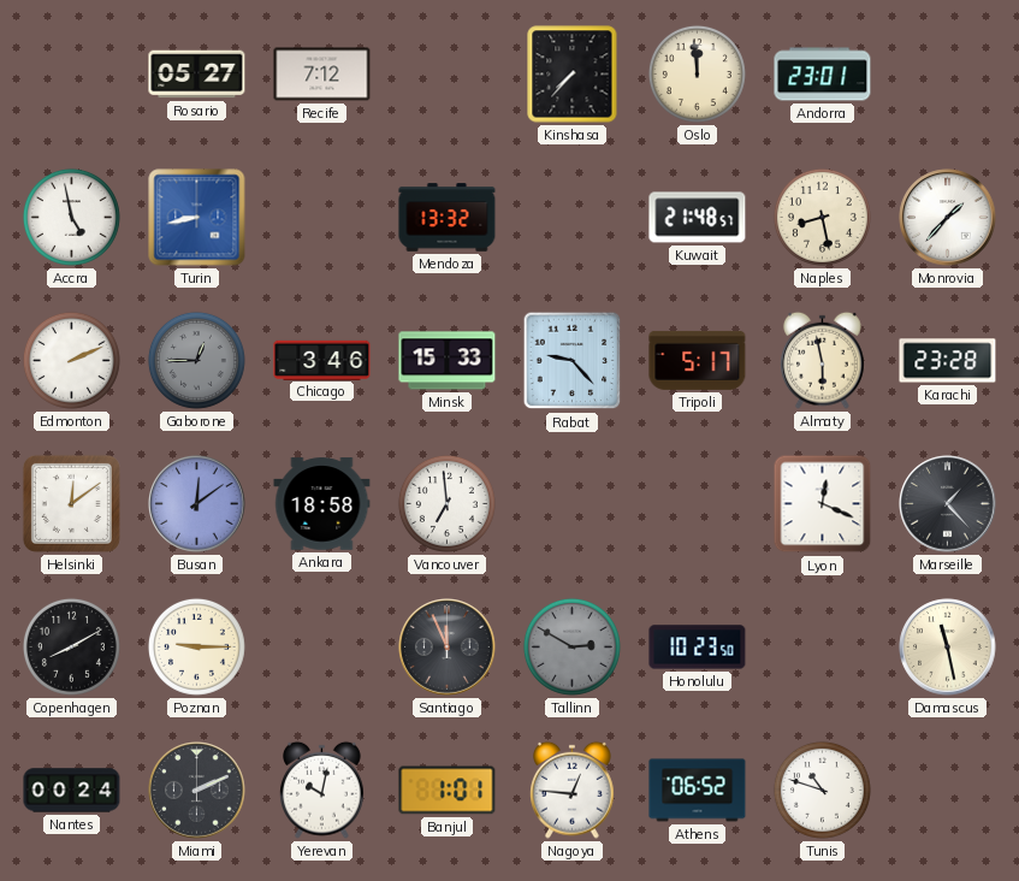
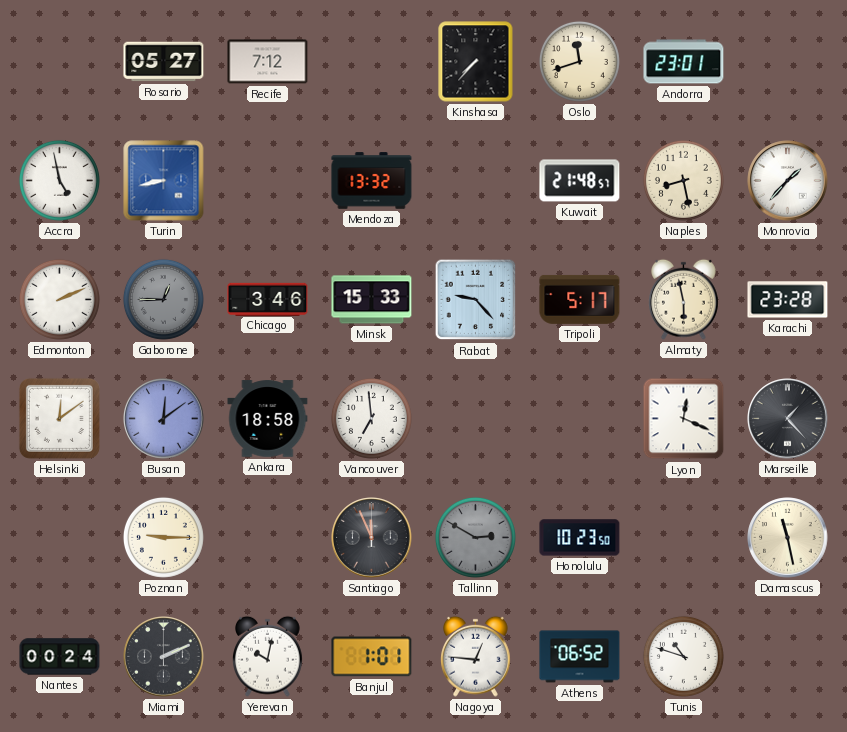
Oslo: 11:59 -> 11:42
Copenhagen: 8:10 -> none
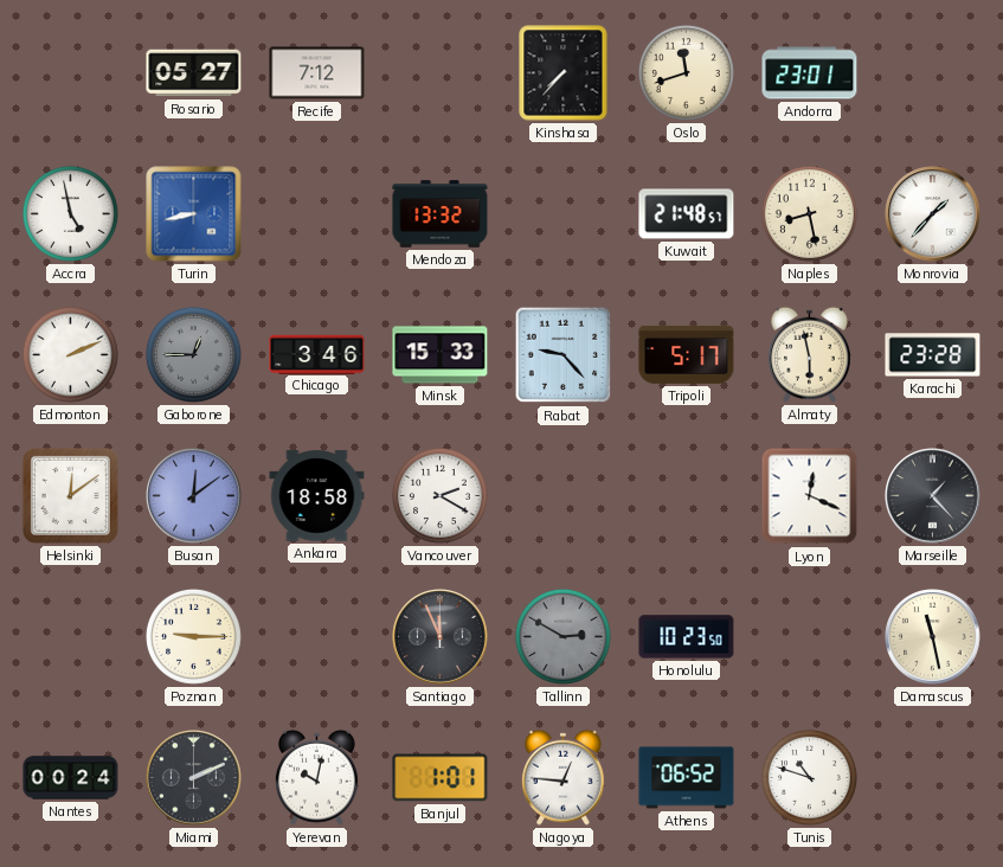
Vancouver: 6:59 -> 2:20
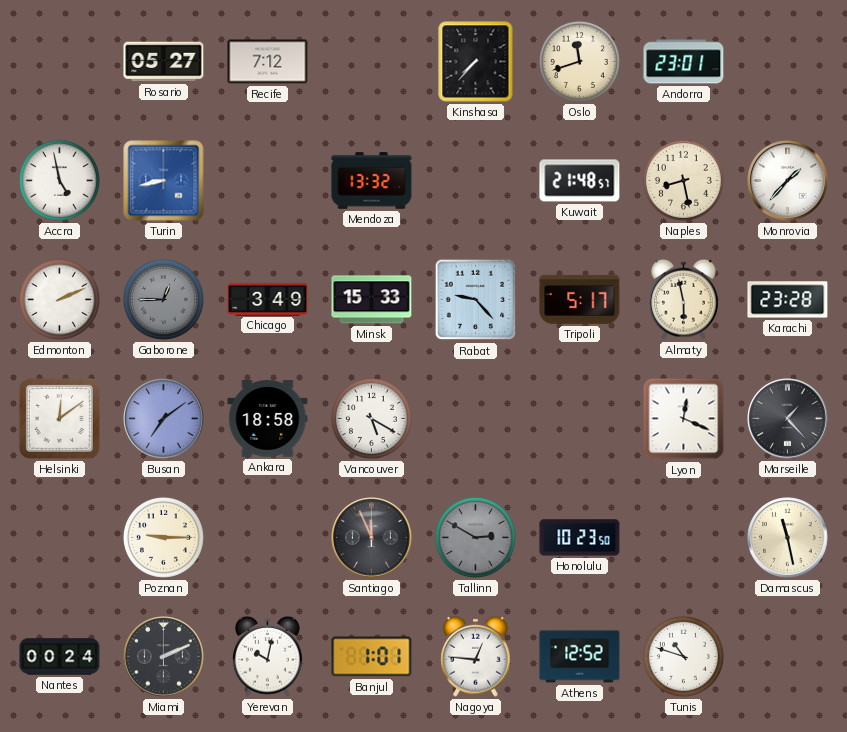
Chicago: 3:46 -> 3:49
Busan: 12:09 -> 7:09
Vancouver: 2:20 -> 5:20
Athens: 06:52 -> 12:52
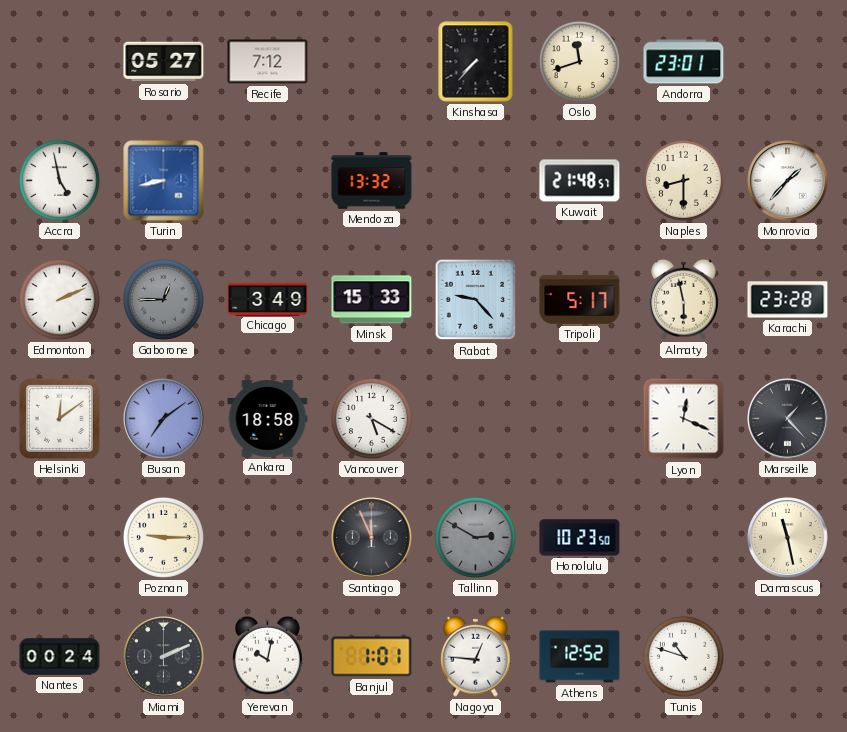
Naples: 8:28 -> 8:30
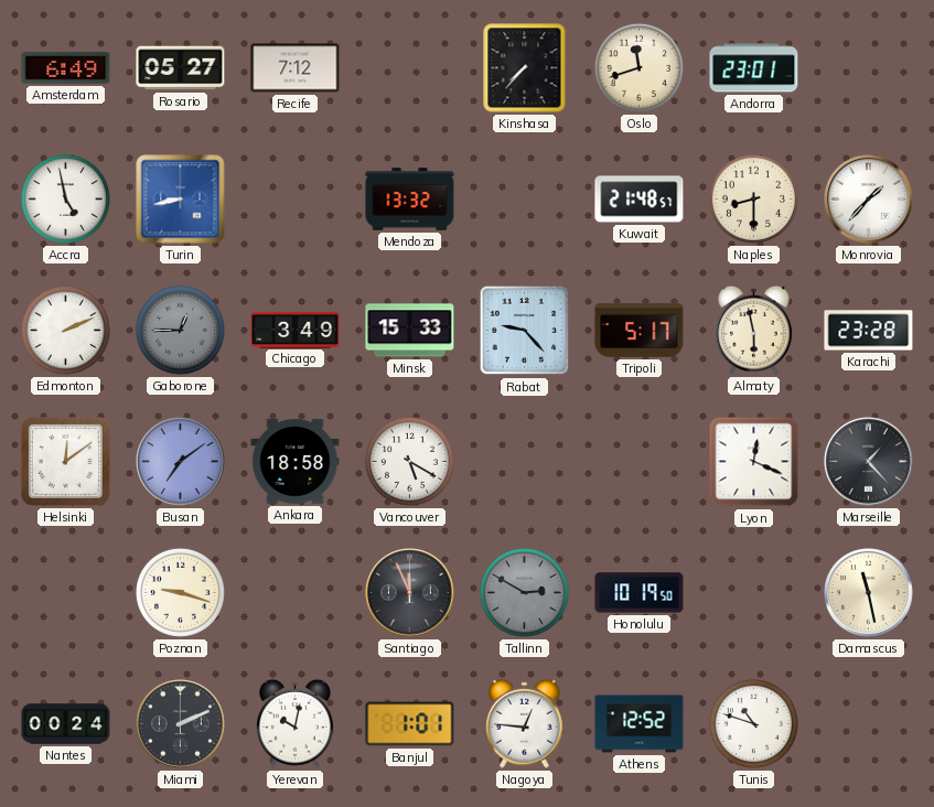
Amsterdam: none -> 6:49
Poznan: 9:15 -> 9:18
Honolulu: 10:23 -> 10:19
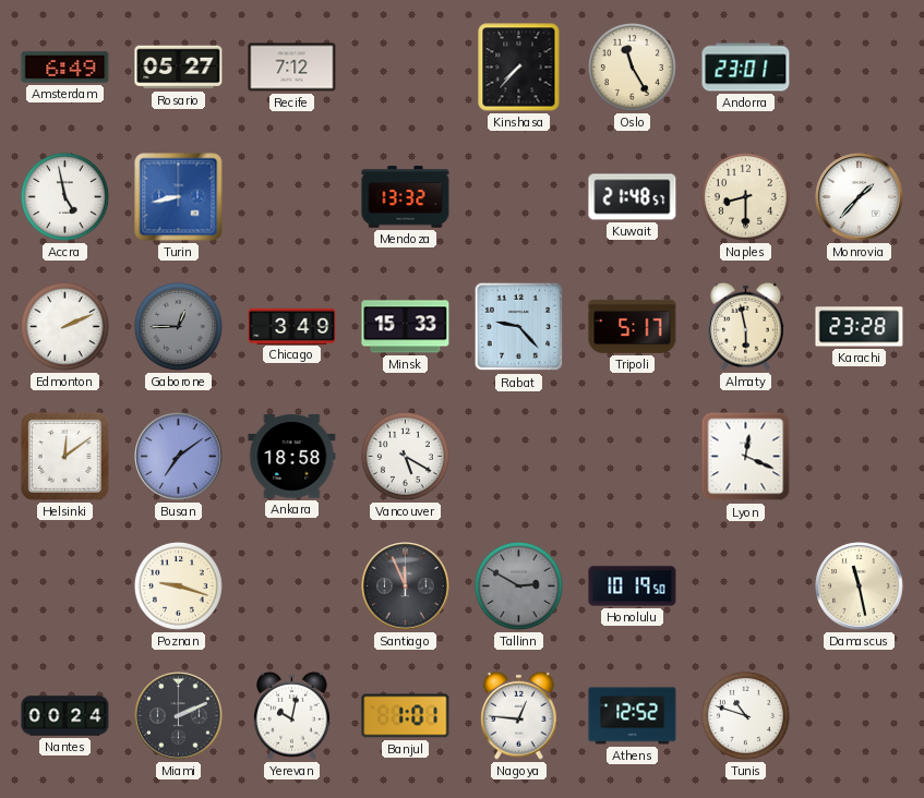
Oslo: 11:42 -> 11:25
Marseille: 1:23 -> none
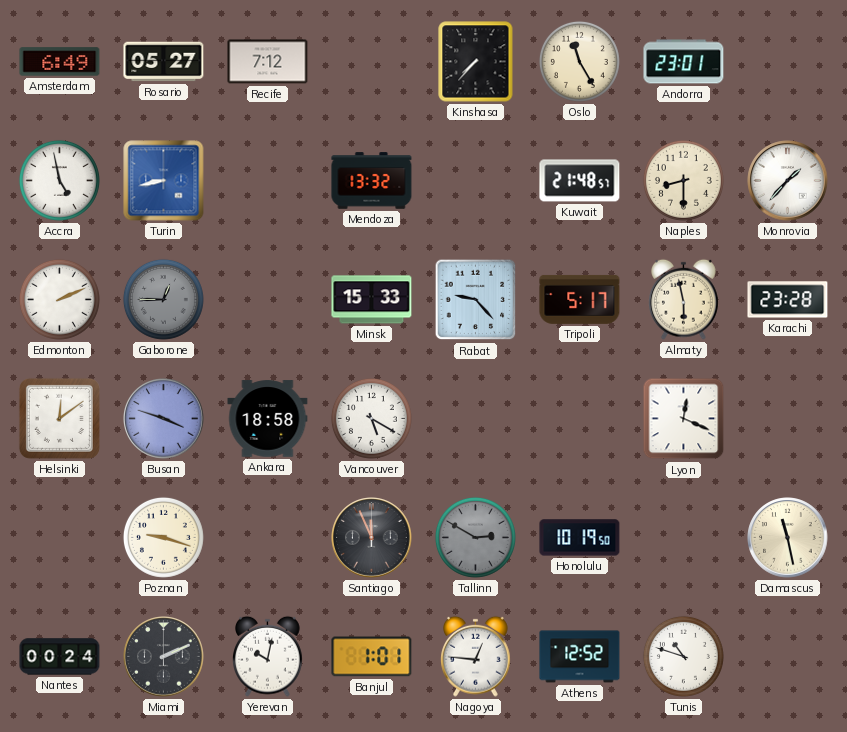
Chicago: 3:49 -> none
Busan: 7:09 -> 3:48
